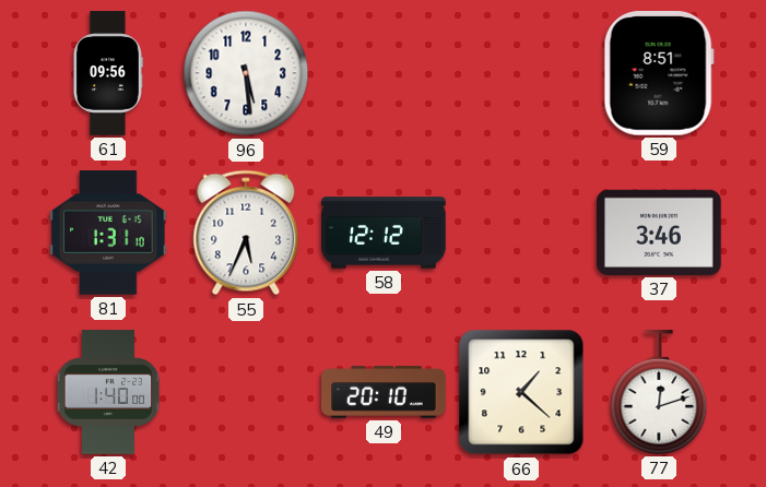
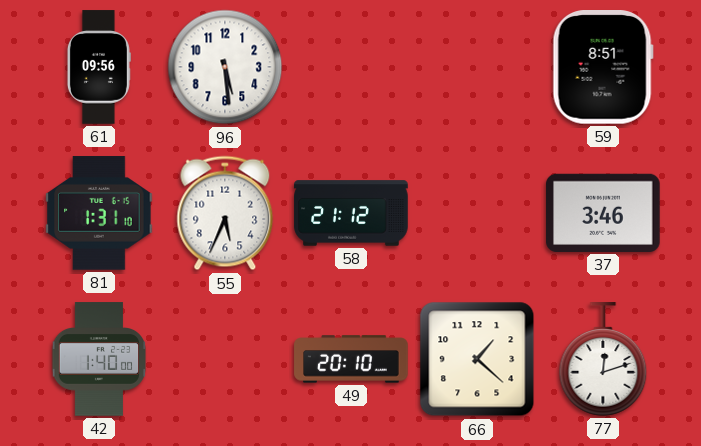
58: 12:12 -> 21:12
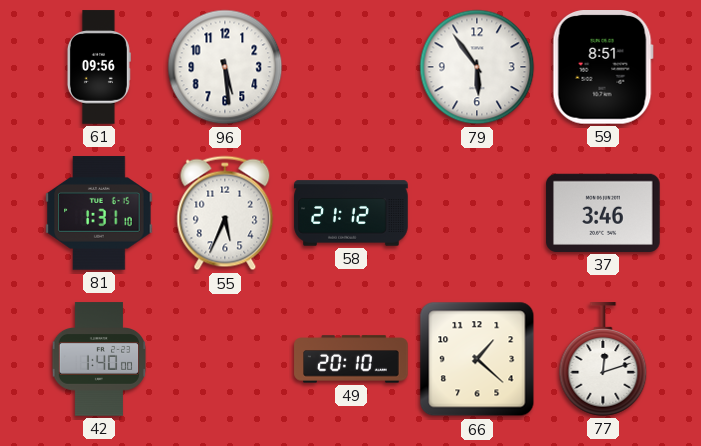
79: none -> 5:54
